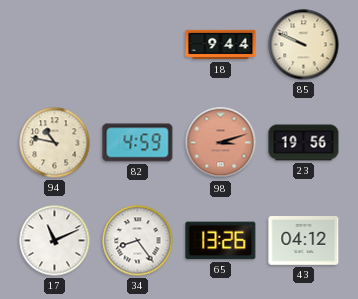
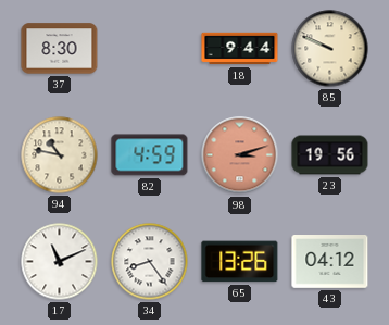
37: none -> 8:30
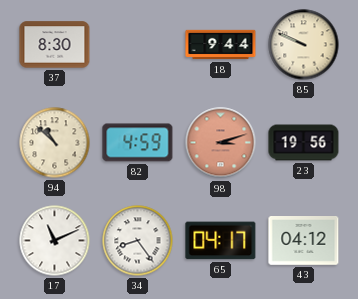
94: 10:47 -> 10:52
65: 13:26 -> 04:17
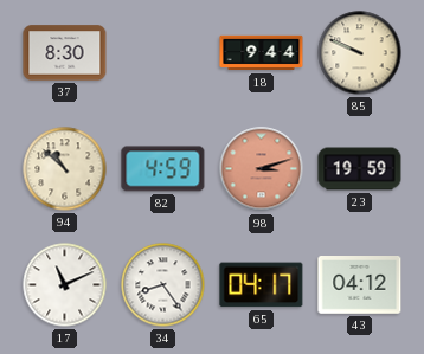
23: 19:56 -> 19:59
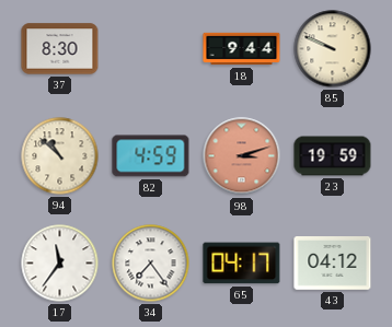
17: 11:11 -> 11:36
34: 8:24 -> 7:24
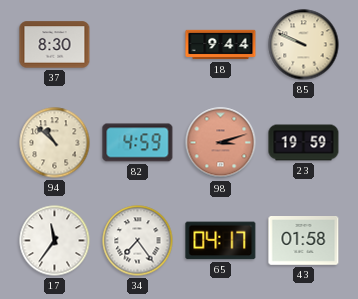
43: 04:12 -> 01:58
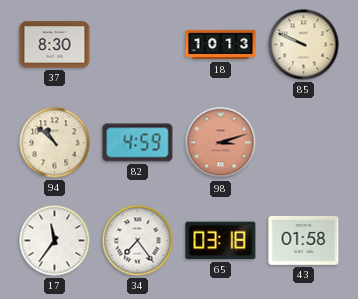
18: 9:44 -> 10:13
23: 19:59 -> none
65: 04:17 -> 03:18
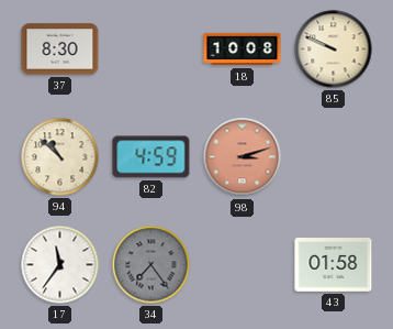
18: 10:13 -> 10:08
34 dial: white -> grey
65: 03:18 -> none
